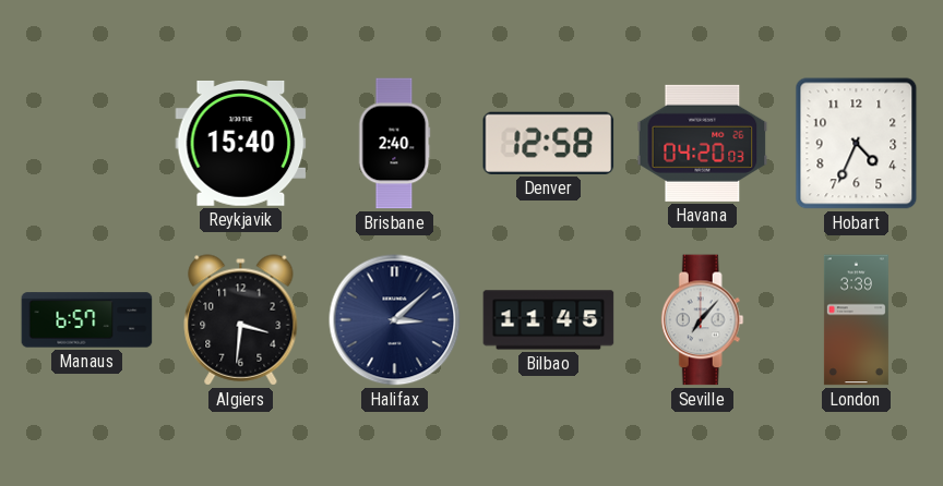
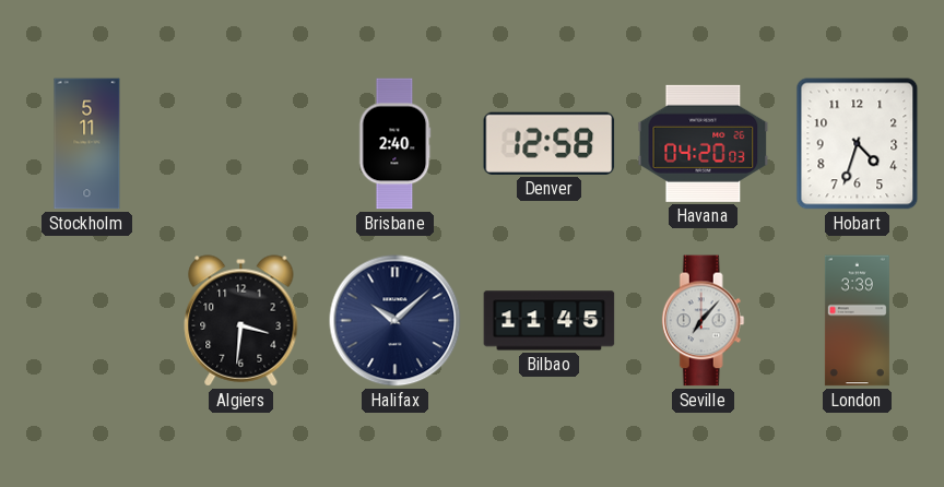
Stockholm: none -> 5:11
Reykjavik: 15:40 -> none
Hobart: 4:34 -> 4:33
Manaus: 6:57 -> none
Halifax: 3:08 -> 10:08
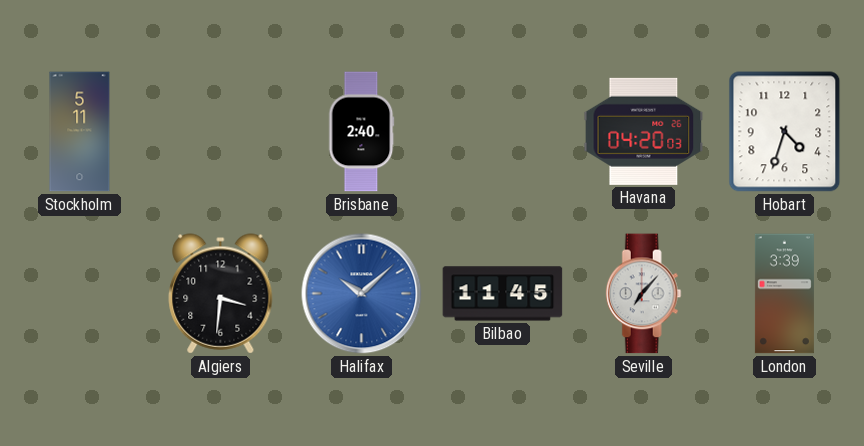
Denver: 12:58 -> none
Halifax dial: navy -> blue
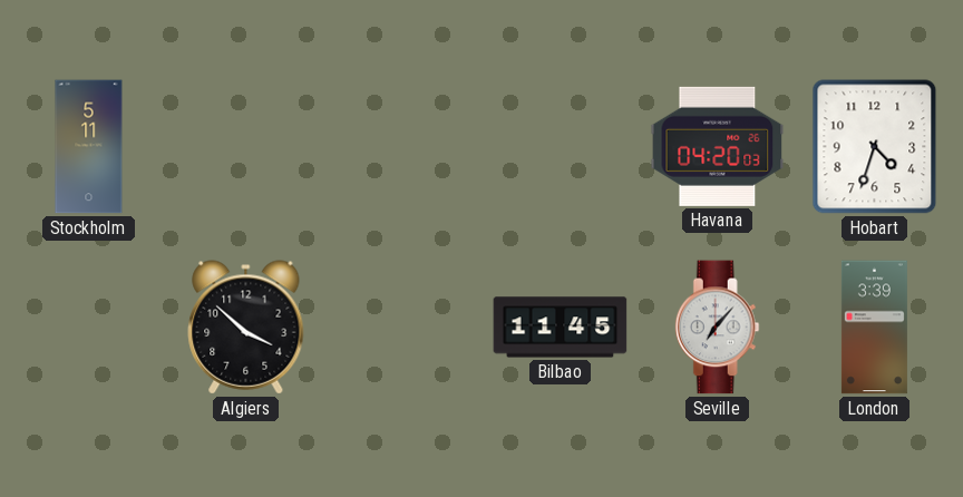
Brisbane: 2:40 -> none
Algiers: 3:31 -> 3:52
Halifax: 10:08 -> none
